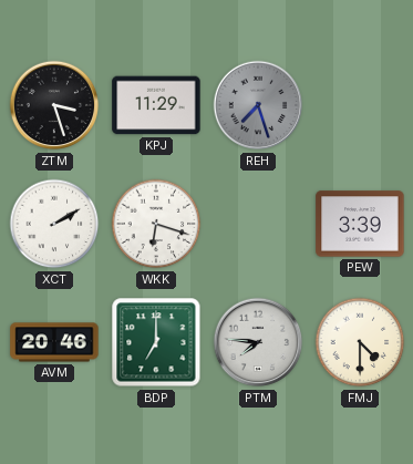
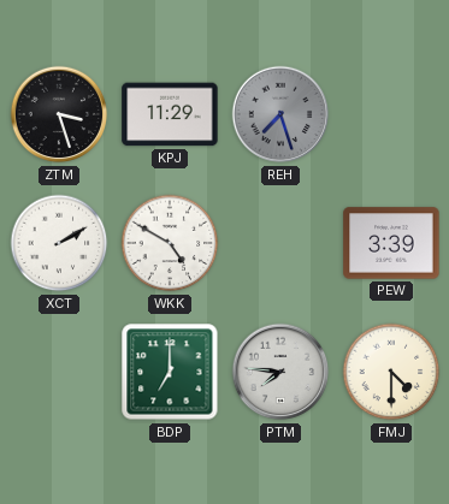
WKK: 6:18 -> 4:50
AVM: 20:46 -> none
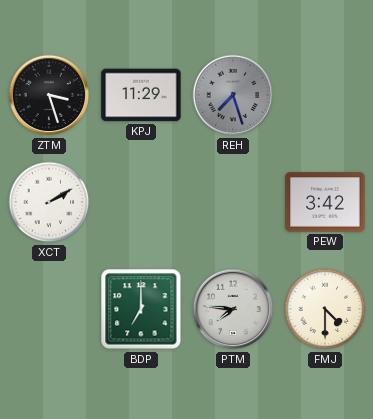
WKK: 4:50 -> none
PEW: 3:39 -> 3:42
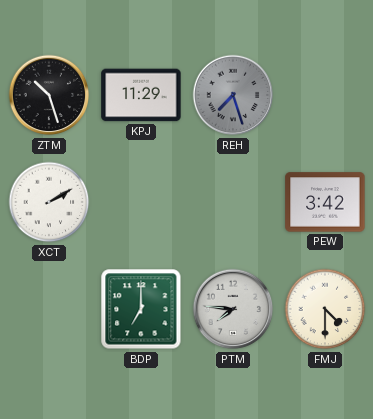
ZTM: 3:27 -> 10:27
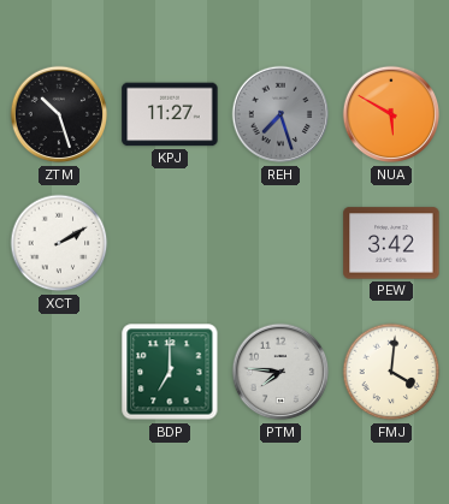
KPJ: 11:29 -> 11:27
NUA: none -> 5:50
FMJ: 4:30 -> 4:01
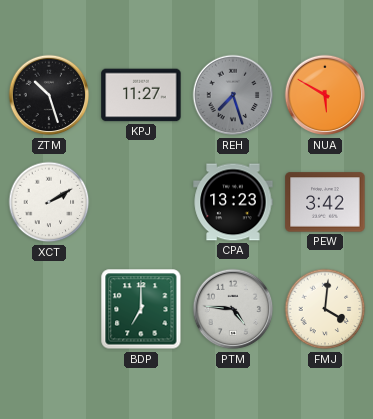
CPA: none -> 13:23
PTM: 7:46 -> 4:46
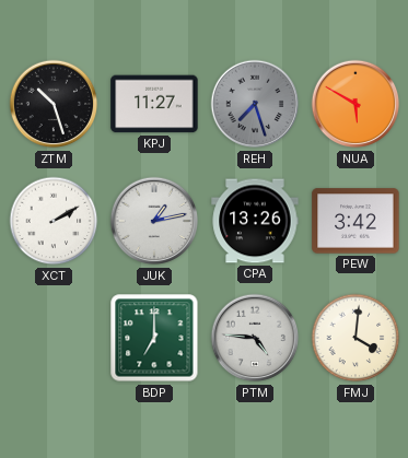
JUK: none -> 1:13
CPA: 13:23 -> 13:26
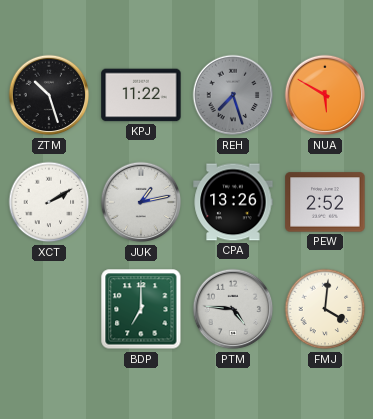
KPJ: 11:27 -> 11:22
PEW: 3:42 -> 2:52
